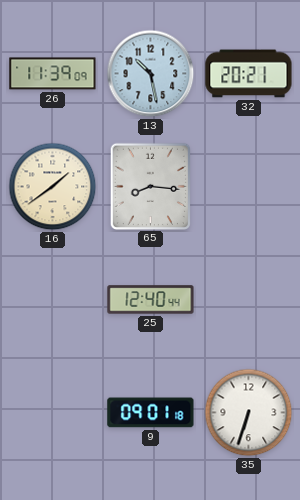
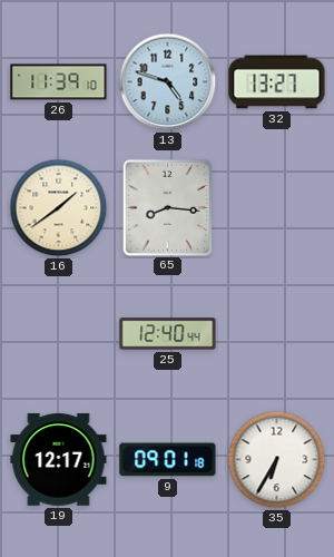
26: 11:39:09 -> 11:39:10
13: 10:28 -> 4:48
32: 20:21 -> 13:27
19: none -> 12:17
35: 6:33 -> 6:35
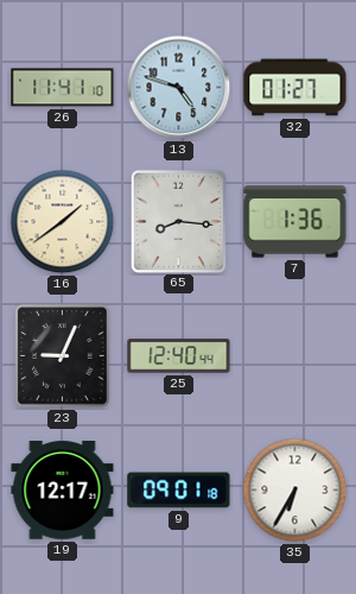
26: 11:39 -> 11:41
32: 13:27 -> 01:27
7: none -> 1:36
23: none -> 9:04
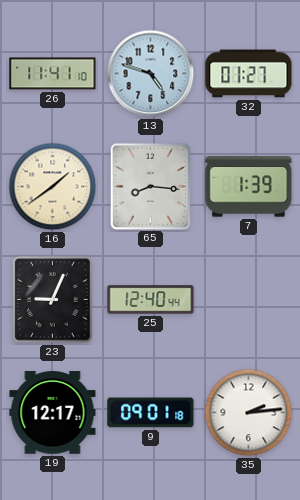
7: 1:36 -> 1:39
35: 6:35 -> 2:14
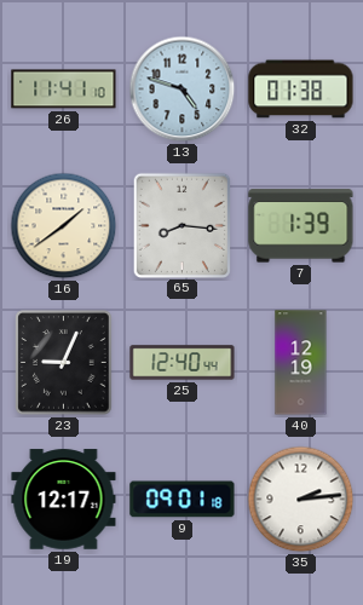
32: 01:27 -> 01:38
40: none -> 12:19
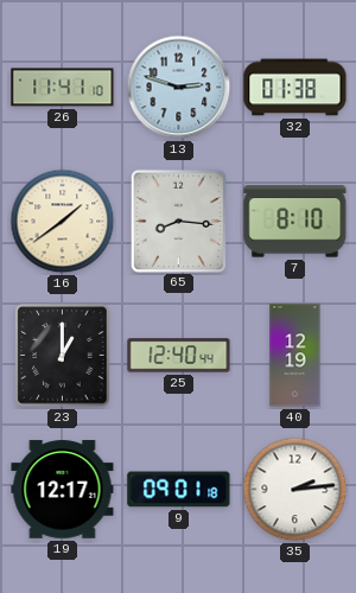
13: 4:48 -> 2:48
7: 1:39 -> 8:10
23: 9:04 -> 1:00
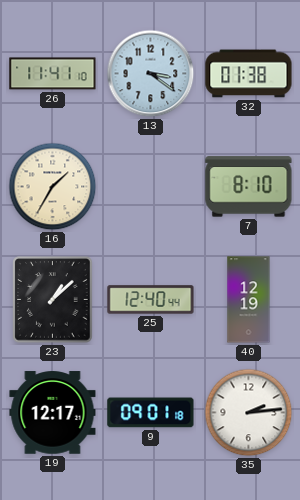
13: 2:48 -> 3:21
16: 1:39 -> 1:35
65: 8:16 -> none
23: 1:00 -> 1:08
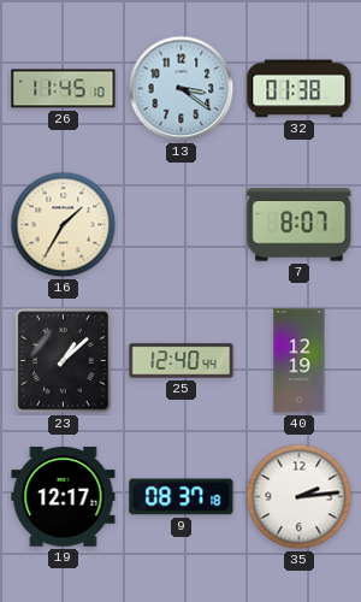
26: 11:41 -> 11:45
7: 8:10 -> 8:07
9: 09:01 -> 08:37
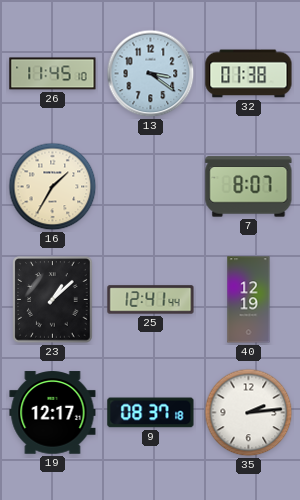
25: 12:40 -> 12:41
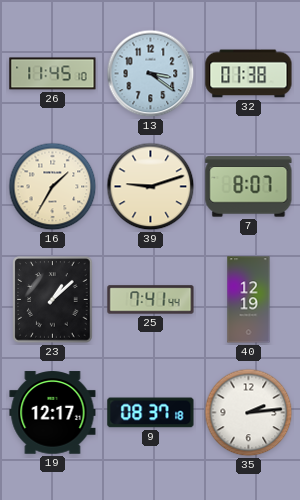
39: none -> 9:12
25: 12:41 -> 7:41
